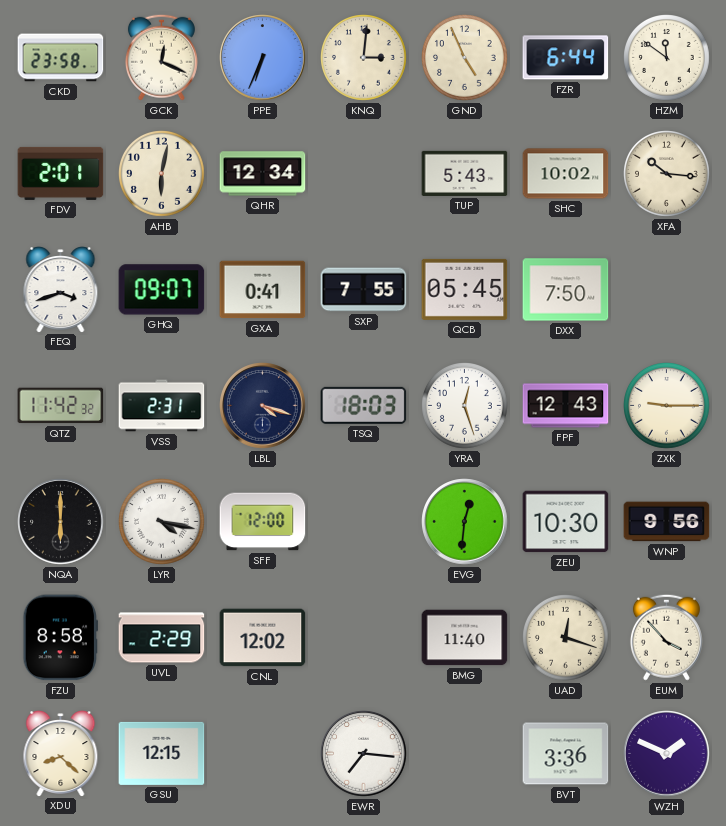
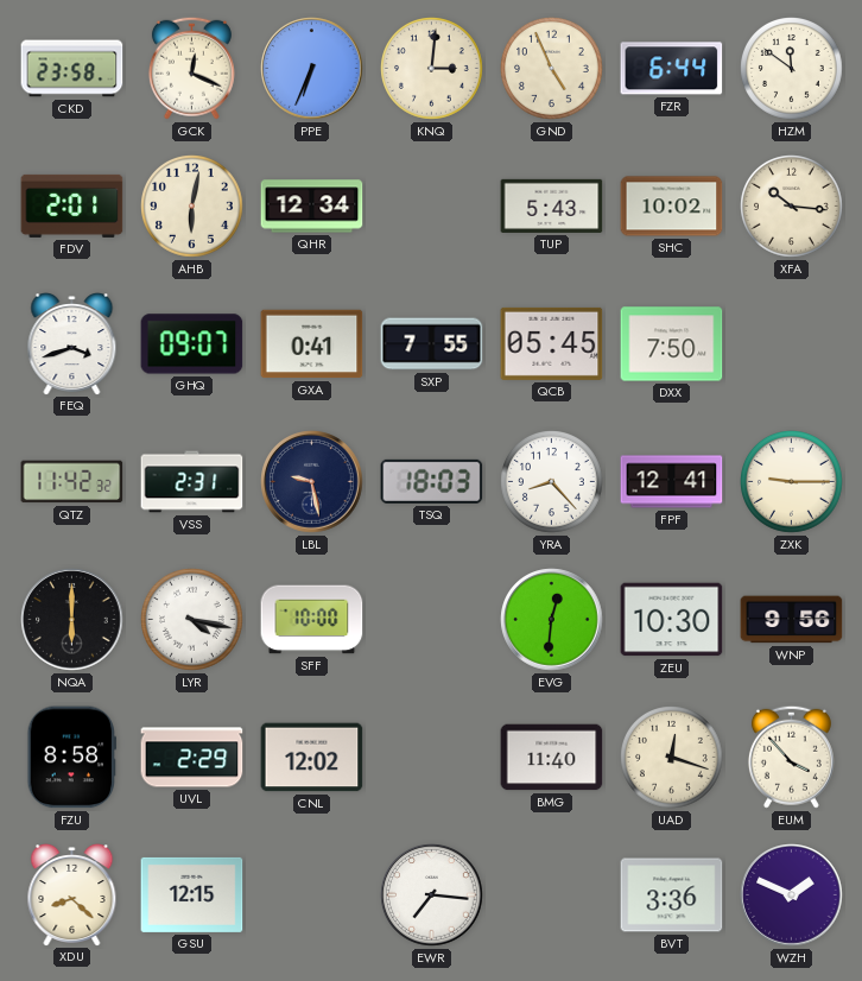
LBL: 4:18 -> 9:28
YRA: 12:27 -> 8:23
FPF: 12:43 -> 12:41
SFF: 12:00 -> 10:00
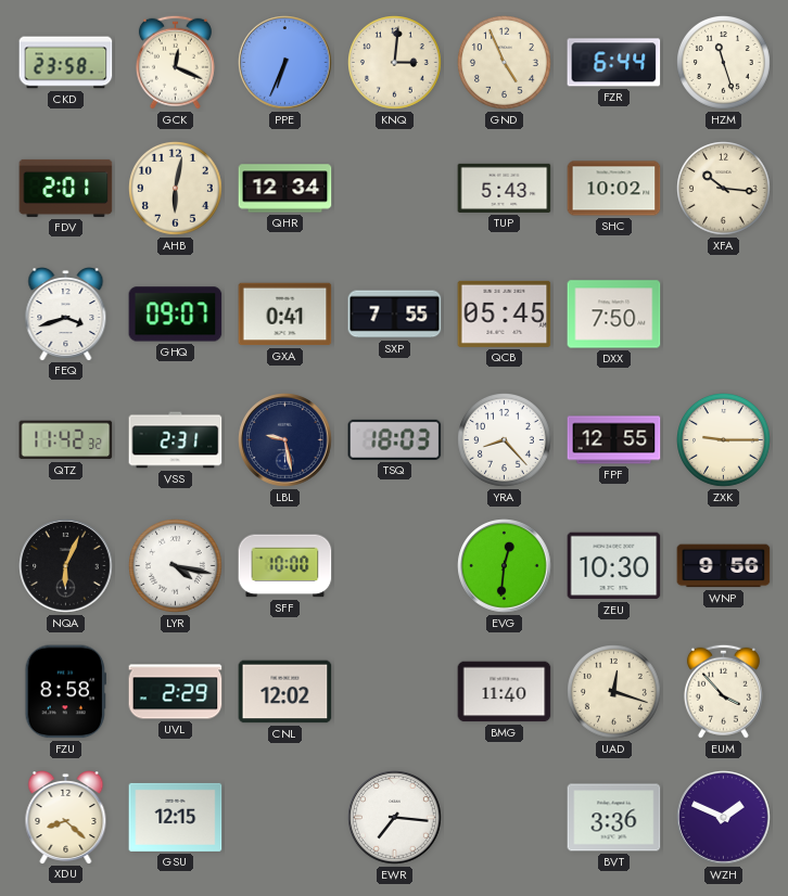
HZM: 11:51 -> 11:27
FPF: 12:41 -> 12:55
NQA: 6:00 -> 6:04
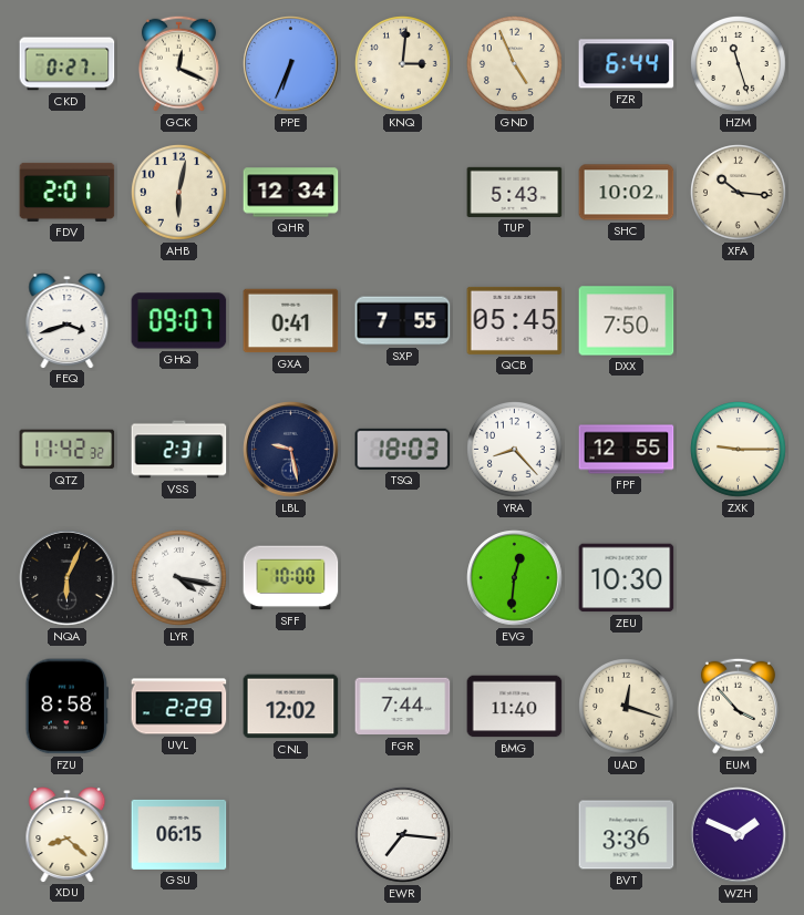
CKD: 23:58 -> 0:27
WNP: 9:56 -> none
FGR: none -> 7:44
GSU: 12:15 -> 06:15
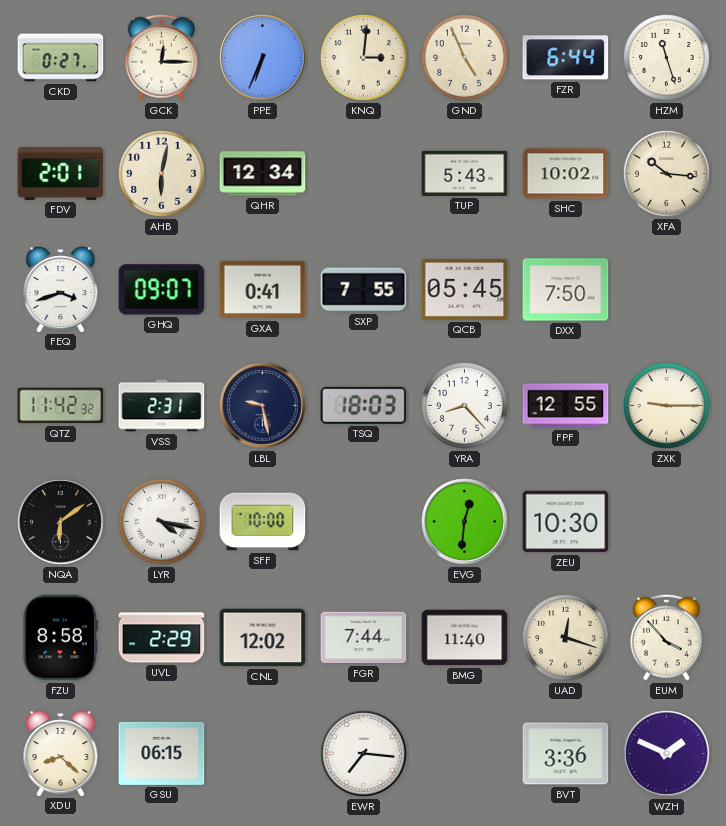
GCK: 12:19 -> 12:15
NQA: 6:04 -> 6:09
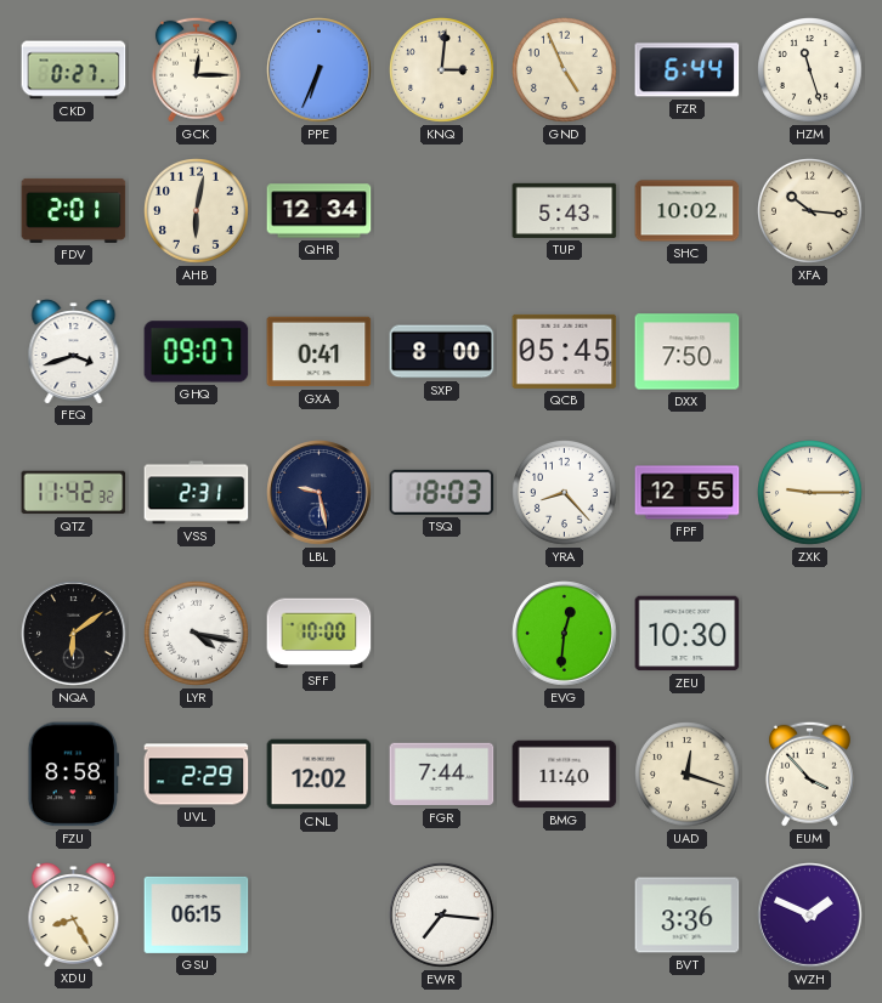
SXP: 7:55 -> 8:00
XDU: 8:22 -> 8:25
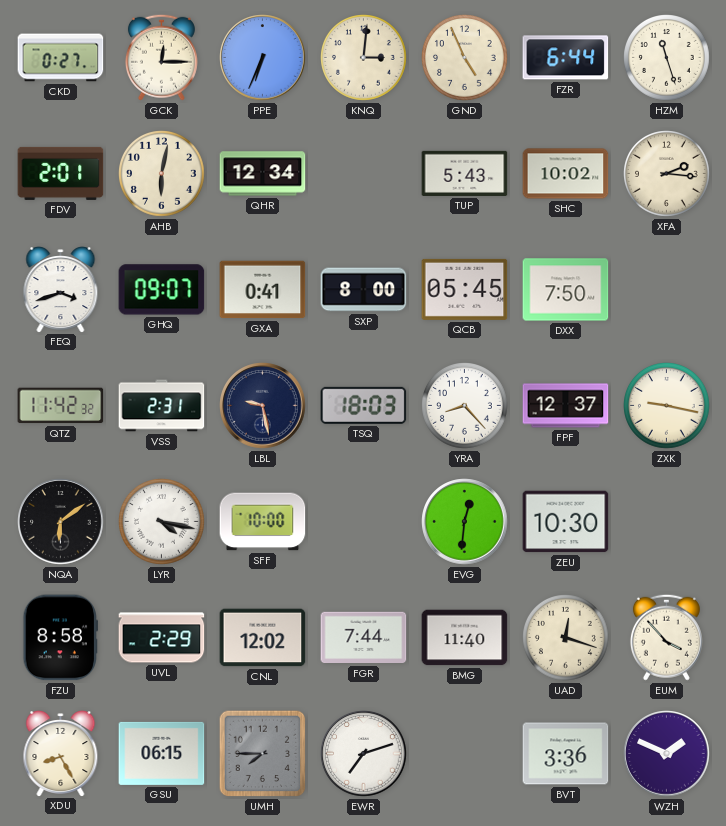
XFA: 10:16 -> 2:16
FPF: 12:55 -> 12:37
ZXK: 9:15 -> 9:17
UMH: none -> 7:45
EWR: 7:16 -> 7:12
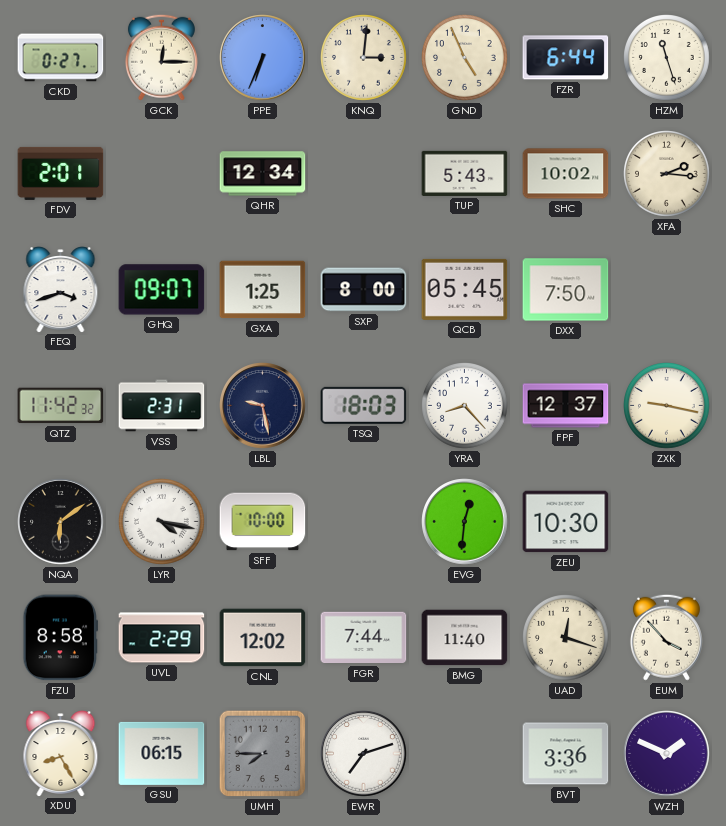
AHB: 6:02 -> none
GXA: 0:41 -> 1:25
